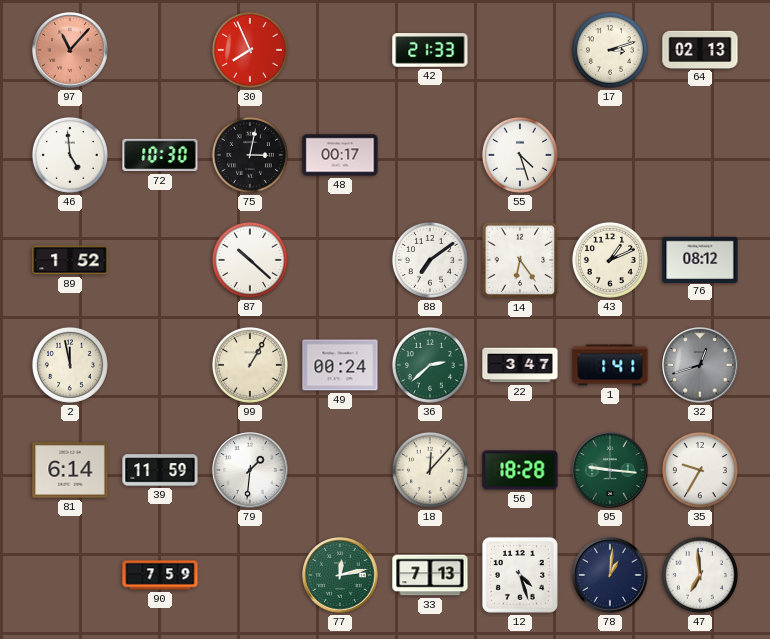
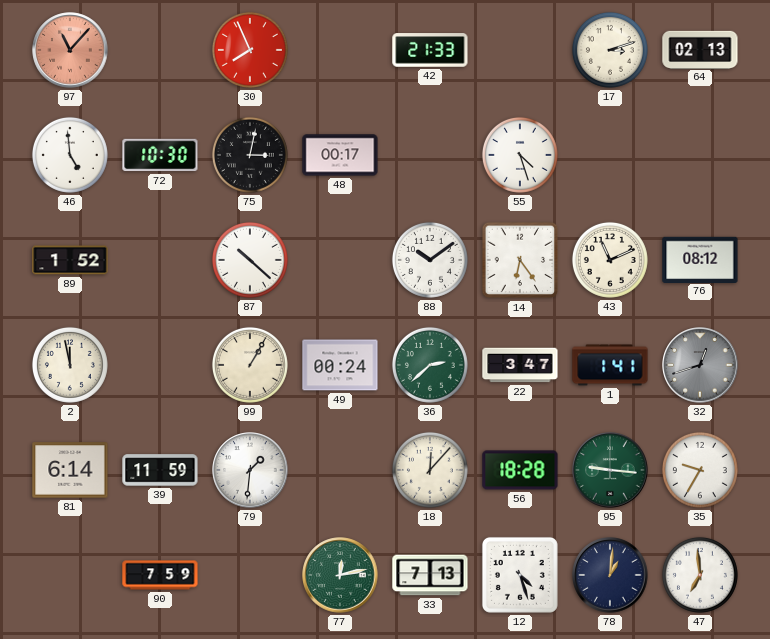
88: 7:09 -> 10:09
43: 1:11 -> 11:11
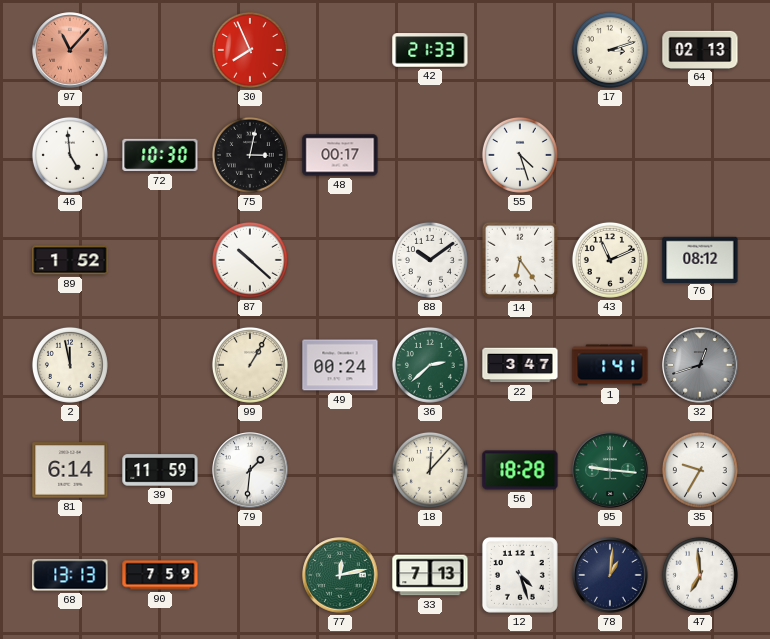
68: none -> 13:13
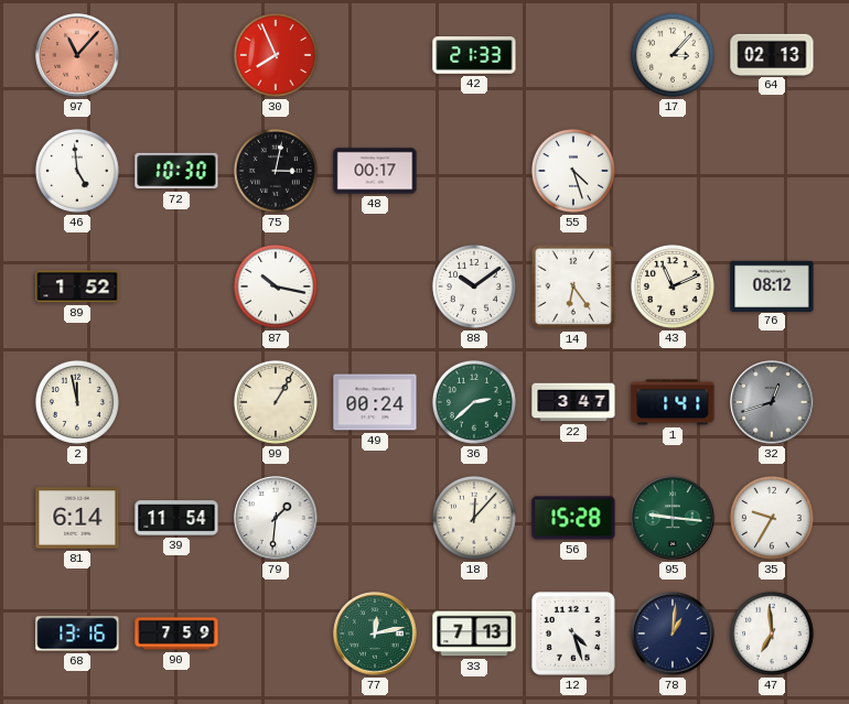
17: 3:12 -> 3:07
87: 10:22 -> 10:17
39: 11:59 -> 11:54
56: 18:28 -> 15:28
68: 13:13 -> 13:16
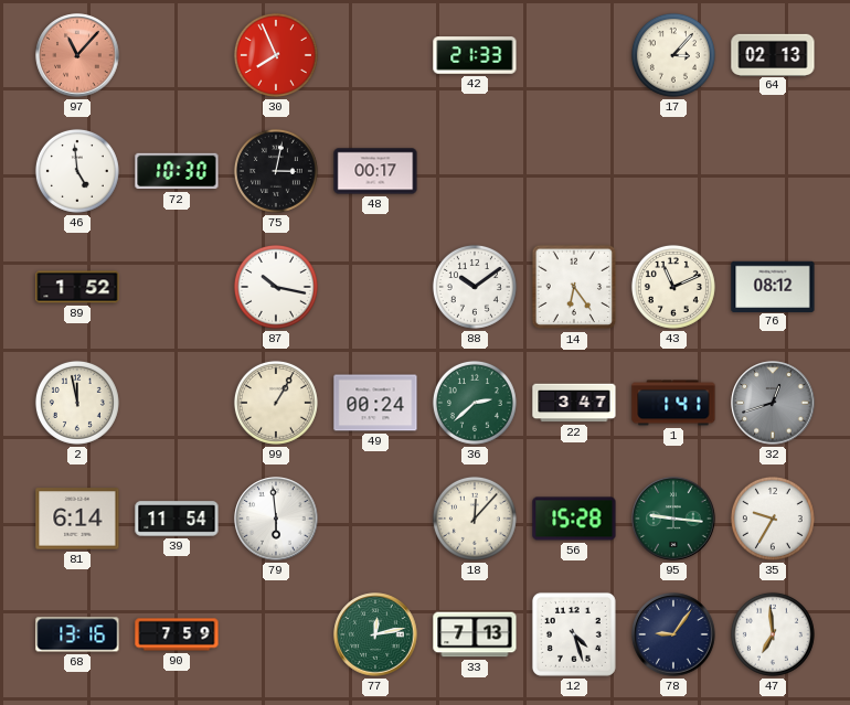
55: 4:27 -> none
79: 1:31 -> 5:59
78: 1:01 -> 9:06
